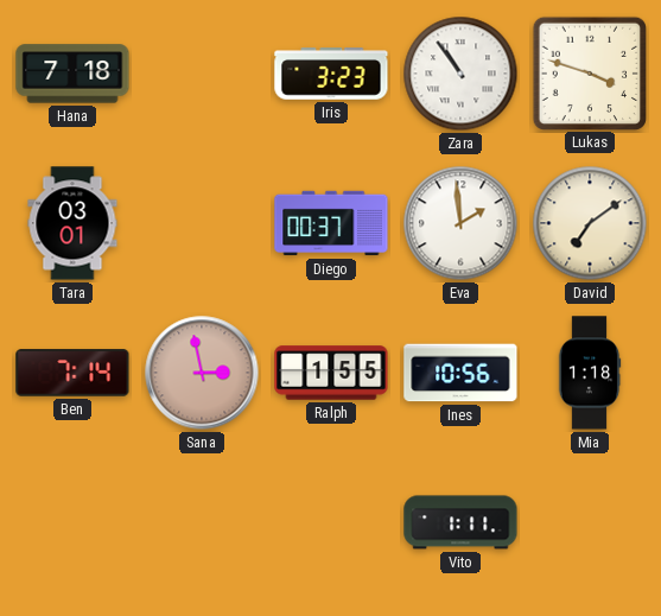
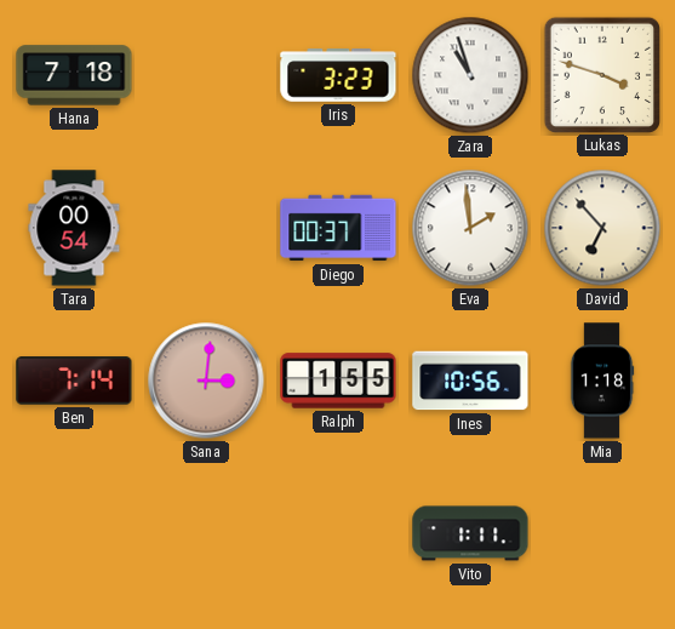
Zara: 10:54 -> 10:57
Tara: 03:01 -> 00:54
David: 7:09 -> 6:53
Sana: 2:58 -> 3:01
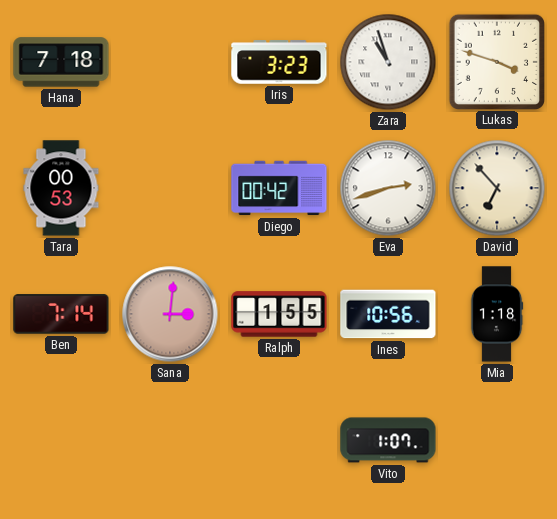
Tara: 00:54 -> 00:53
Diego: 00:37 -> 00:42
Eva: 1:59 -> 2:42
Vito: 1:11 -> 1:07
